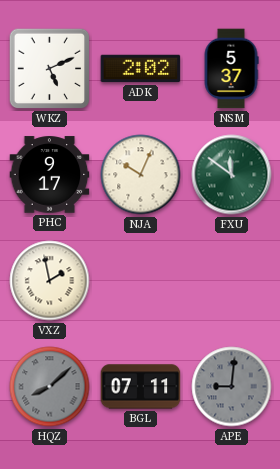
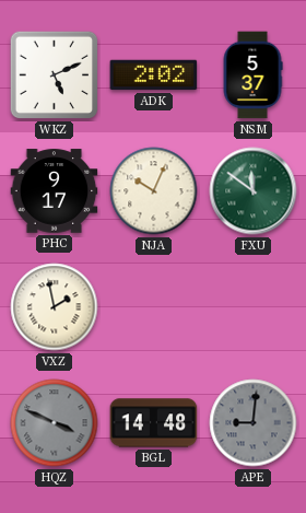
HQZ: 8:08 -> 3:49
BGL: 07:11 -> 14:48
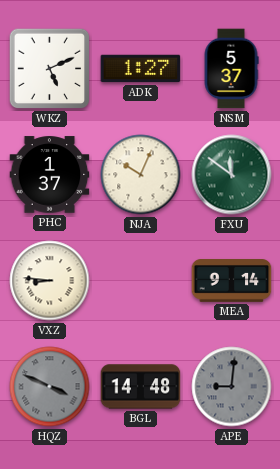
ADK: 2:02 -> 1:27
PHC: 9:17 -> 1:37
VXZ: 1:58 -> 8:46
MEA: none -> 9:14
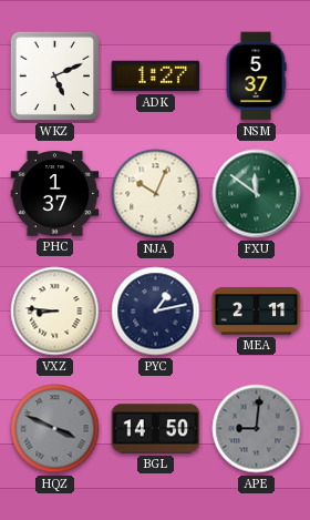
PYC: none -> 1:13
MEA: 9:14 -> 2:11
BGL: 14:48 -> 14:50
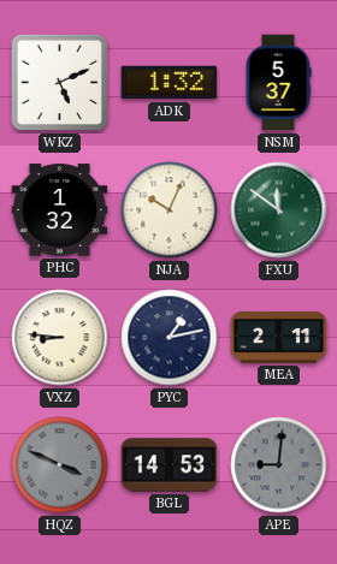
ADK: 1:27 -> 1:32
PHC: 1:37 -> 1:32
BGL: 14:50 -> 14:53
